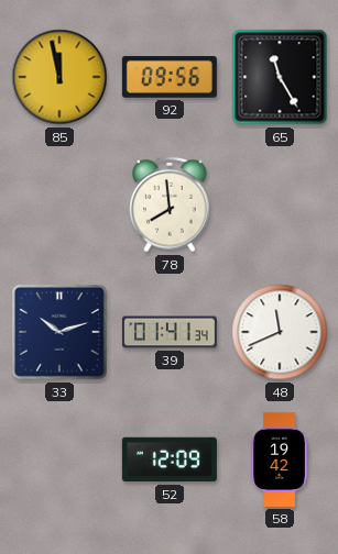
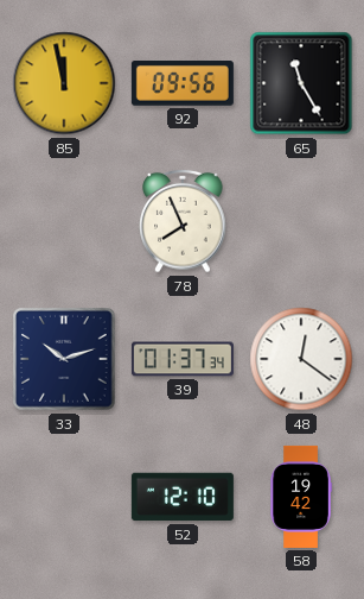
78: 7:59 -> 7:56
39: 01:41 -> 01:37
48: 11:41 -> 12:21
52: 12:09 -> 12:10
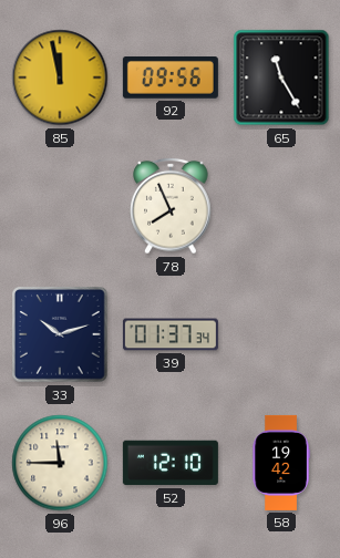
48: 12:21 -> none
96: none -> 11:45
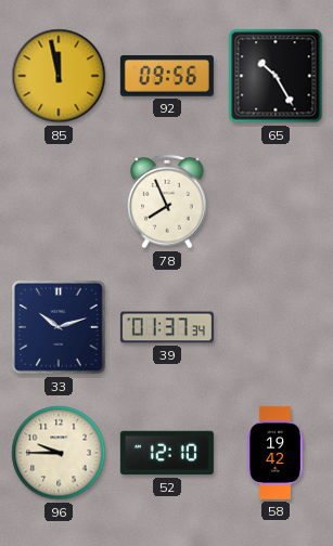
65: 11:25 -> 10:25
96: 11:45 -> 9:45
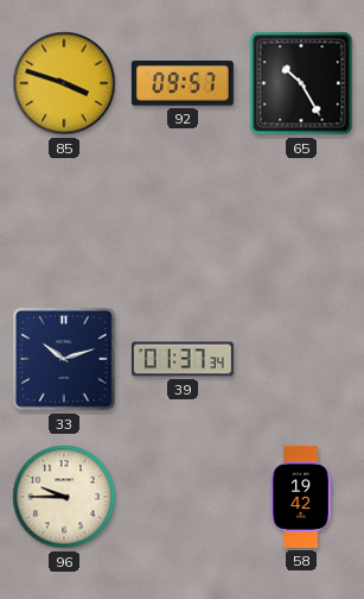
85: 11:58 -> 3:48
92: 09:56 -> 09:57
78: 7:56 -> none
52: 12:10 -> none
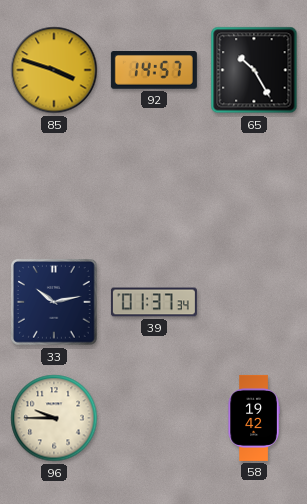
92: 09:57 -> 14:57
33: 10:12 -> 10:13
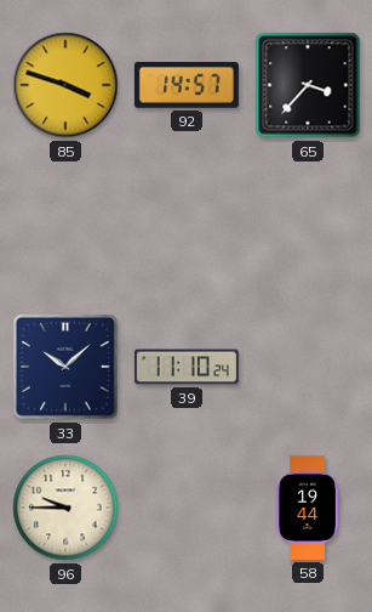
65: 10:25 -> 3:37
33: 10:13 -> 10:08
39: 01:37 -> 11:10
58: 19:42 -> 19:44
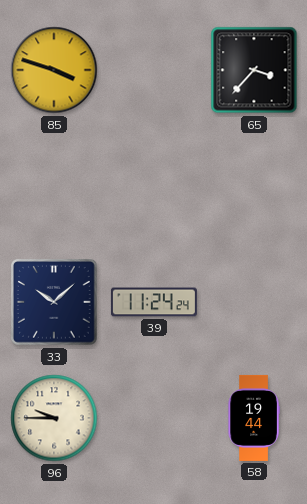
92: 14:57 -> none
39: 11:10 -> 11:24
